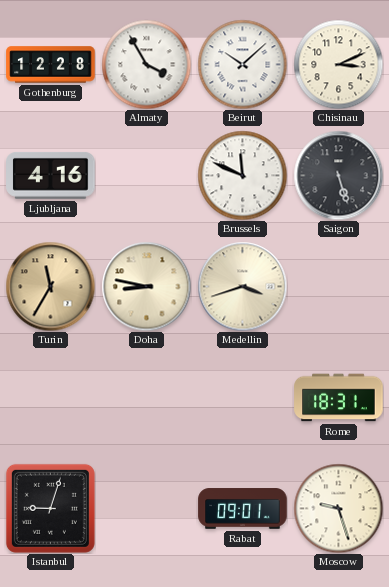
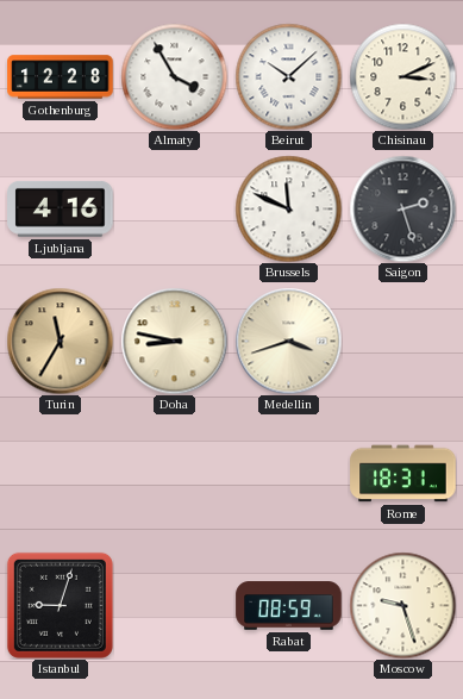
Saigon: 5:27 -> 2:27
Rabat: 09:01 -> 08:59
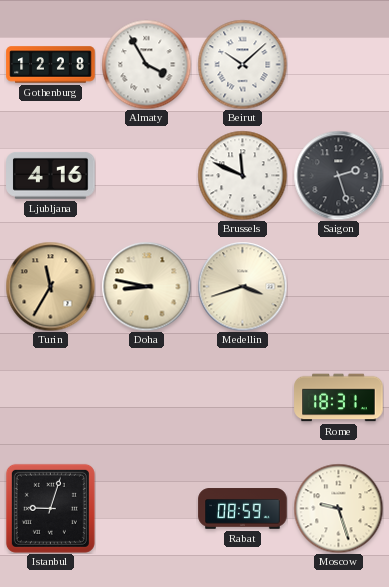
Chisinau: 3:11 -> none
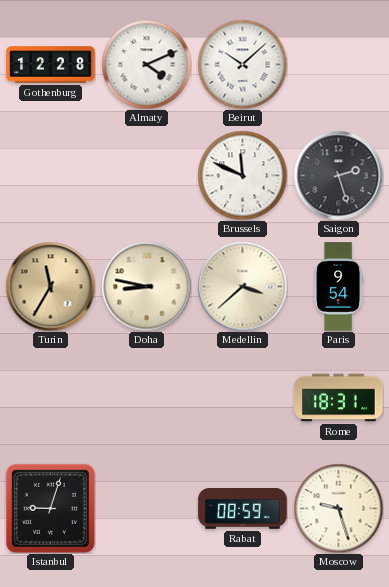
Almaty: 3:55 -> 4:11
Ljubljana: 4:16 -> none
Medellin: 3:42 -> 3:38
Paris: none -> 9:54
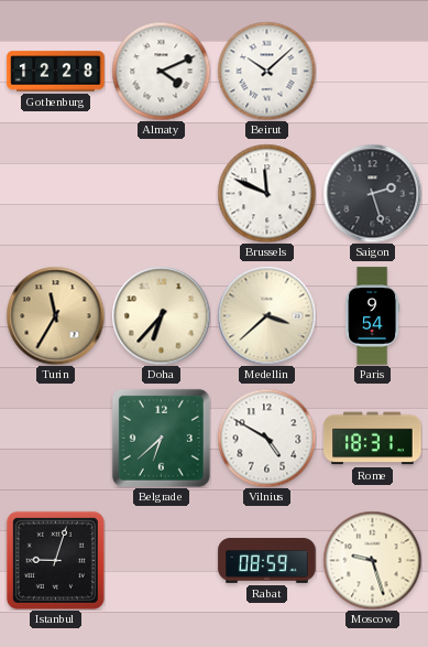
Doha: 8:47 -> 6:37
Belgrade: none -> 6:38
Vilnius: none -> 4:50
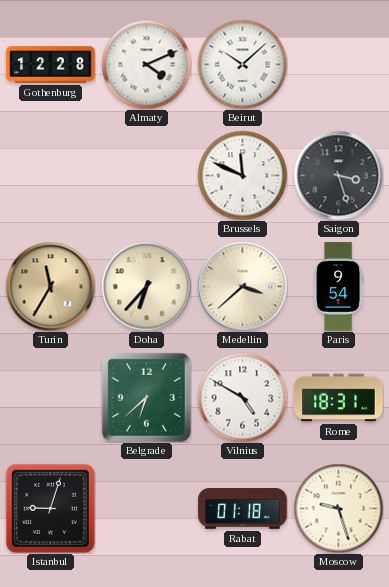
Saigon: 2:27 -> 3:27
Rabat: 08:59 -> 01:18
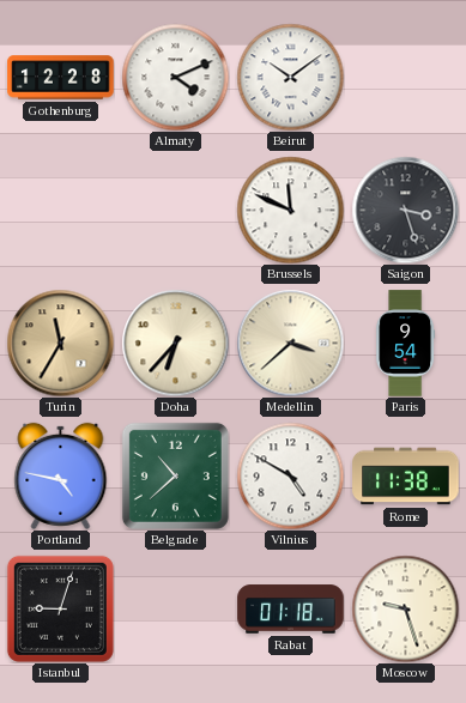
Beirut: 10:08 -> 10:09
Portland: none -> 4:47
Belgrade: 6:38 -> 10:38
Rome: 18:31 -> 11:38
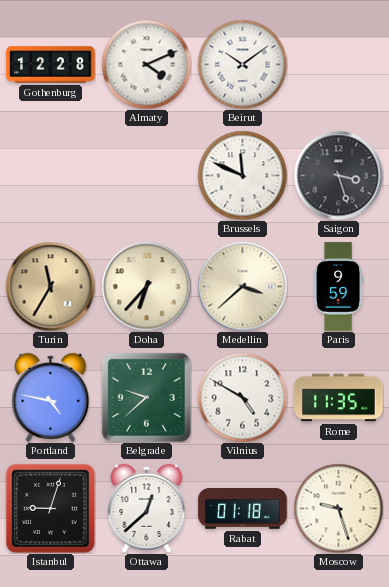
Paris: 9:54 -> 9:59
Belgrade: 10:38 -> 9:38
Rome: 11:38 -> 11:35
Ottawa: none -> 12:38
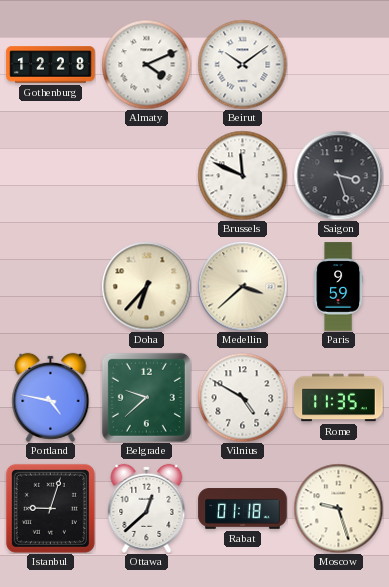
Turin: 11:35 -> none
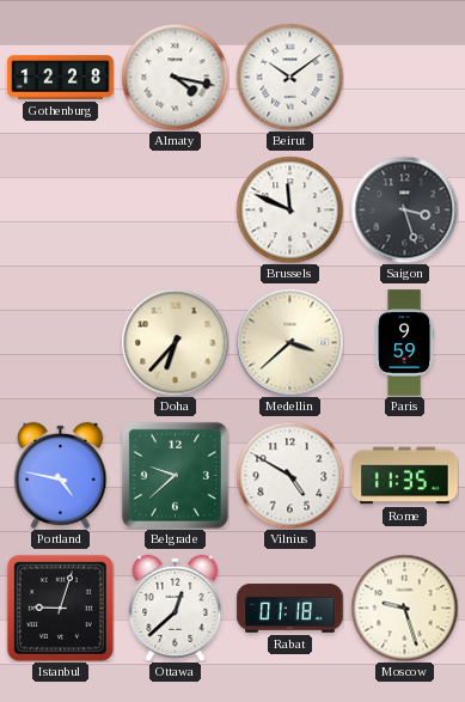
Almaty: 4:11 -> 4:17
